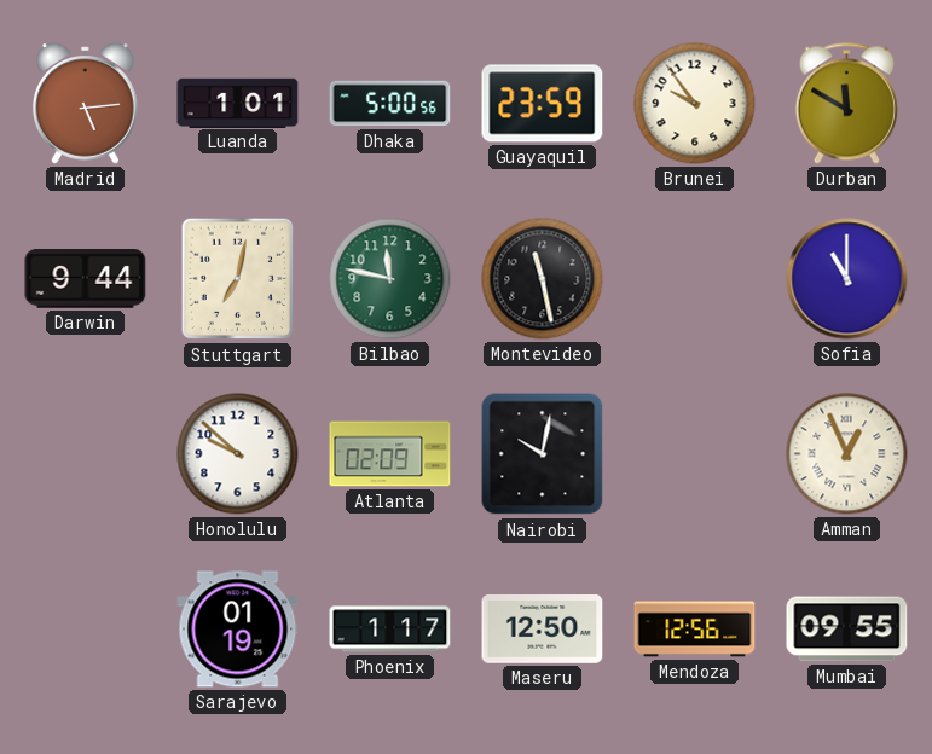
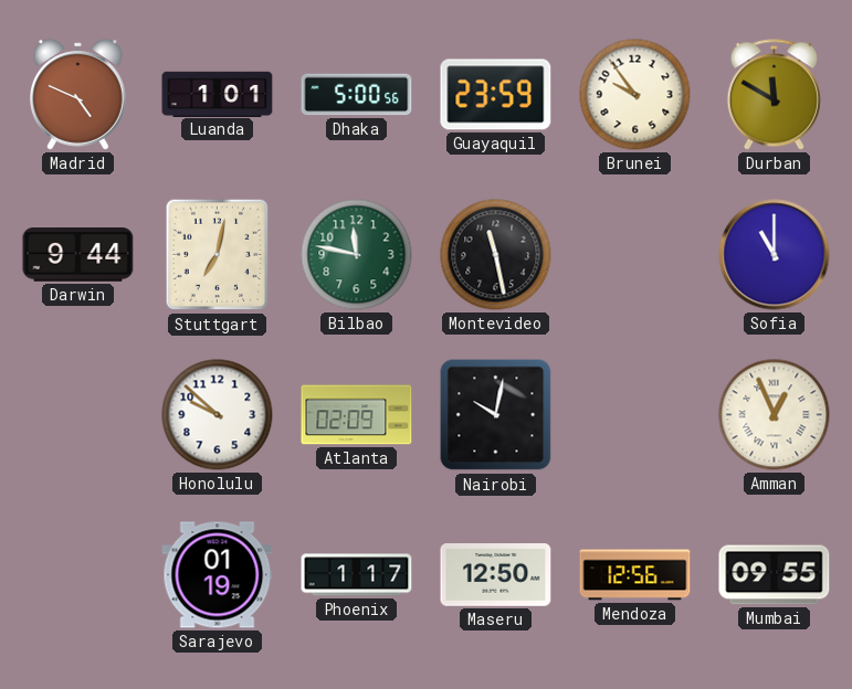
Madrid: 5:14 -> 4:49
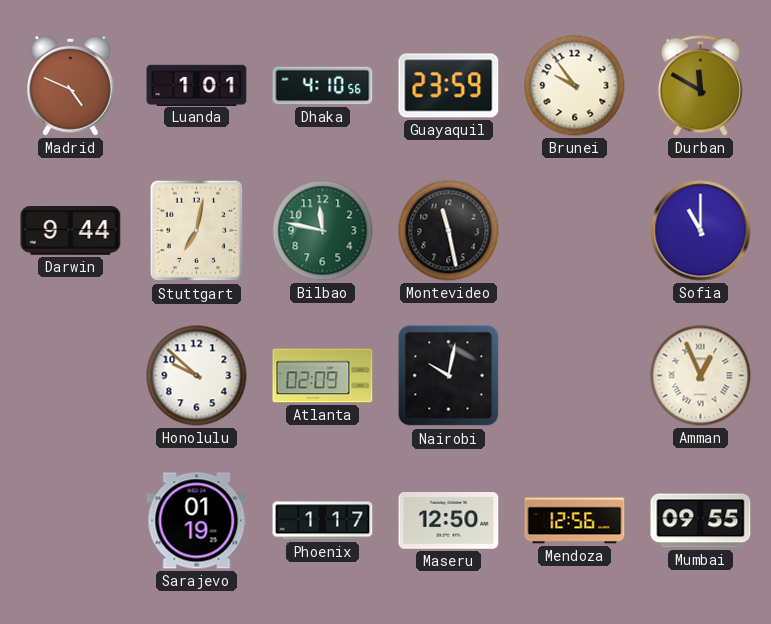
Dhaka: 5:00 -> 4:10
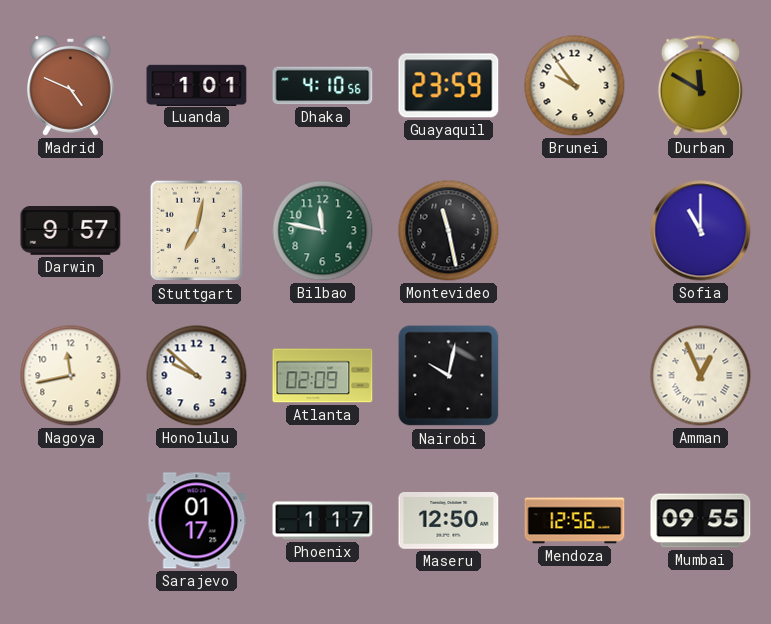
Darwin: 9:44 -> 9:57
Nagoya: none -> 11:43
Sarajevo: 01:19 -> 01:17
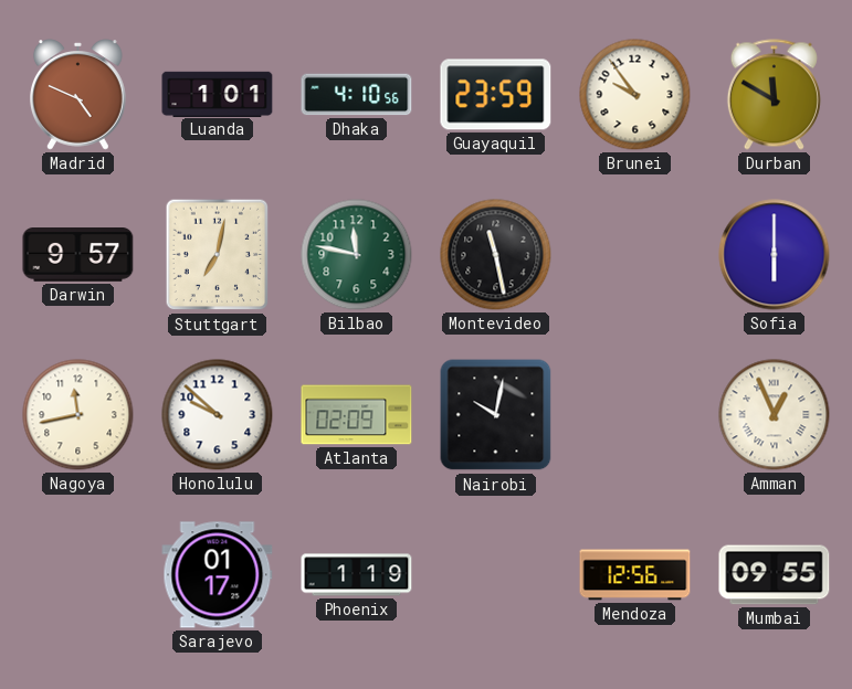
Sofia: 11:00 -> 6:00
Phoenix: 1:17 -> 1:19
Maseru: 12:50 -> none
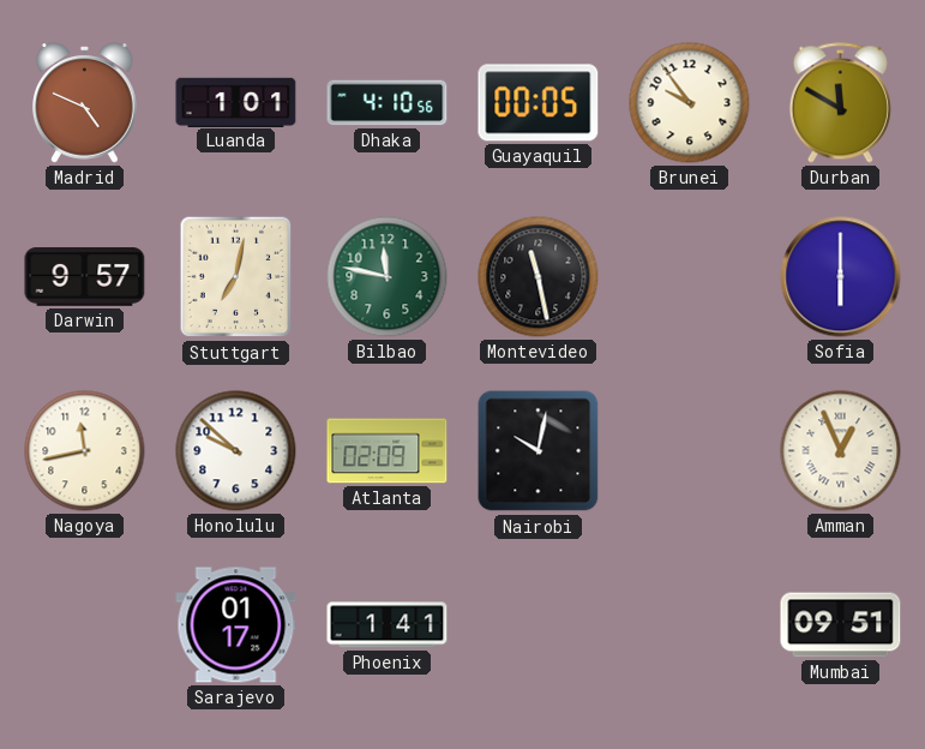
Guayaquil: 23:59 -> 00:05
Phoenix: 1:19 -> 1:41
Mendoza: 12:56 -> none
Mumbai: 09:55 -> 09:51
